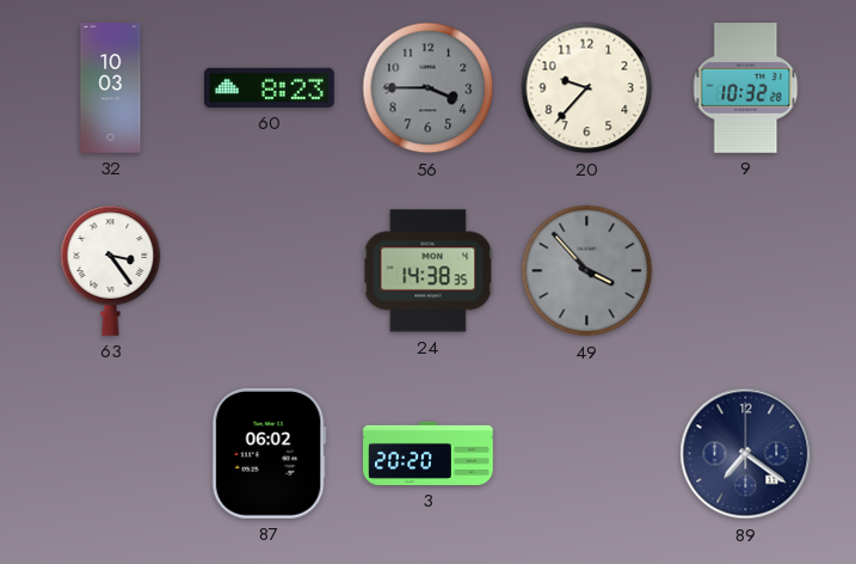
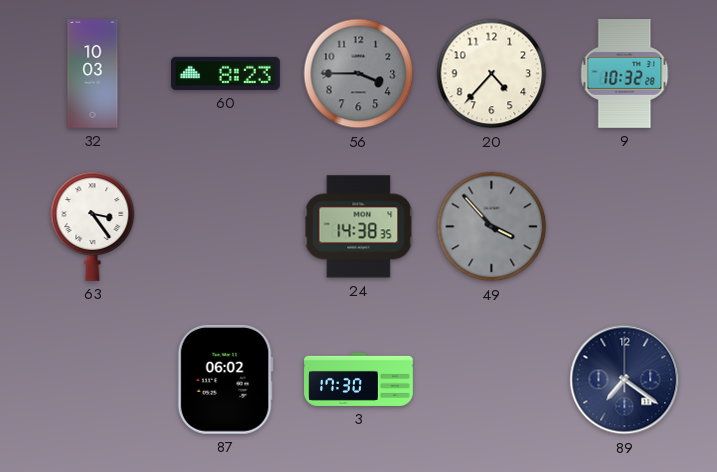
20: 9:37 -> 4:37
3: 20:20 -> 17:30
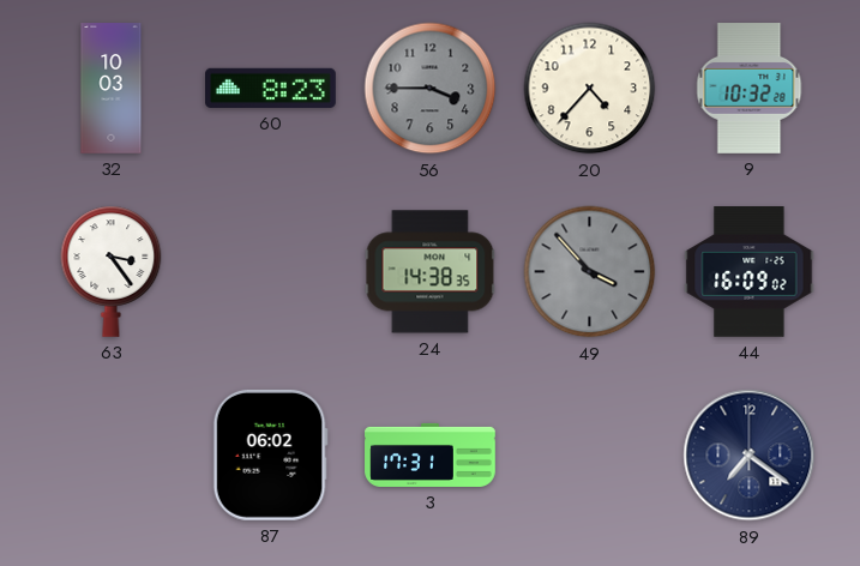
44: none -> 16:09
3: 17:30 -> 17:31
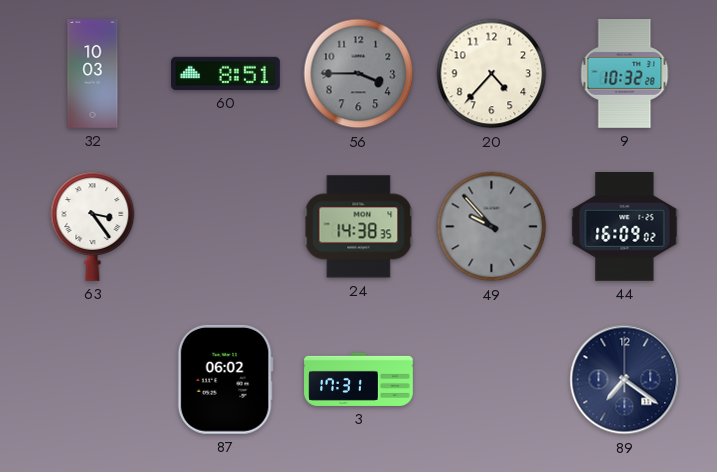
60: 8:23 -> 8:51
49: 3:53 -> 9:53
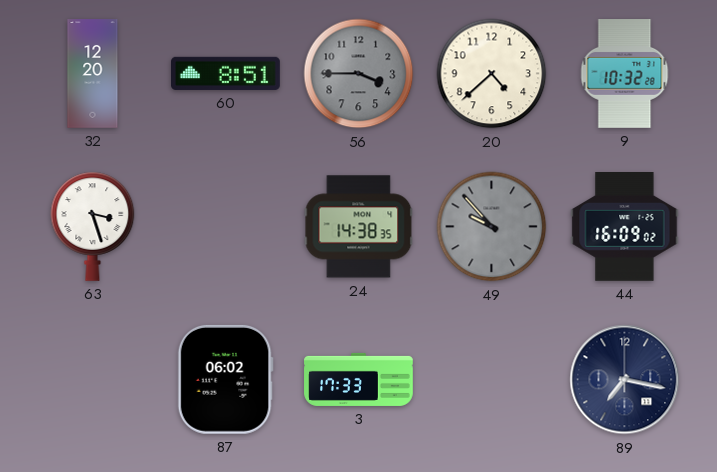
32: 10:03 -> 12:20
20: 4:37 -> 4:38
63: 3:24 -> 3:27
3: 17:31 -> 17:33
89: 7:21 -> 7:17
